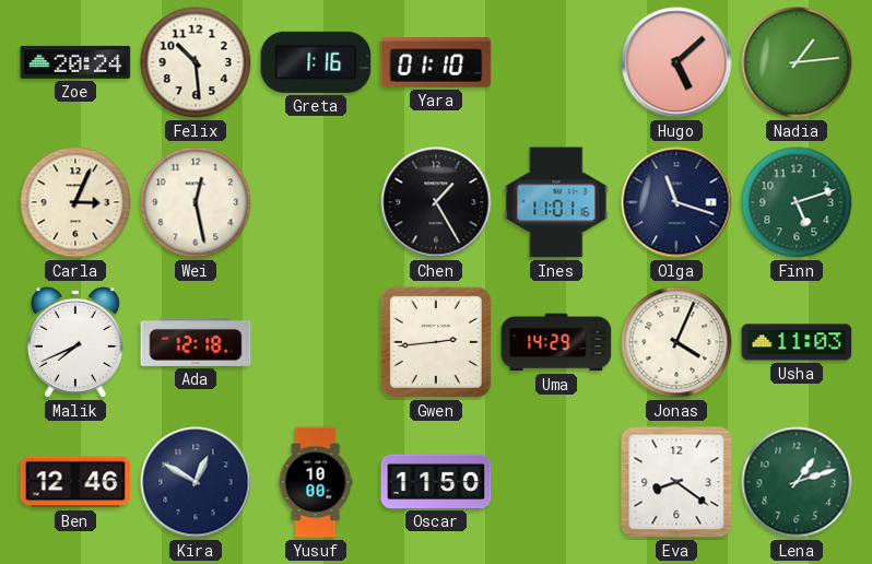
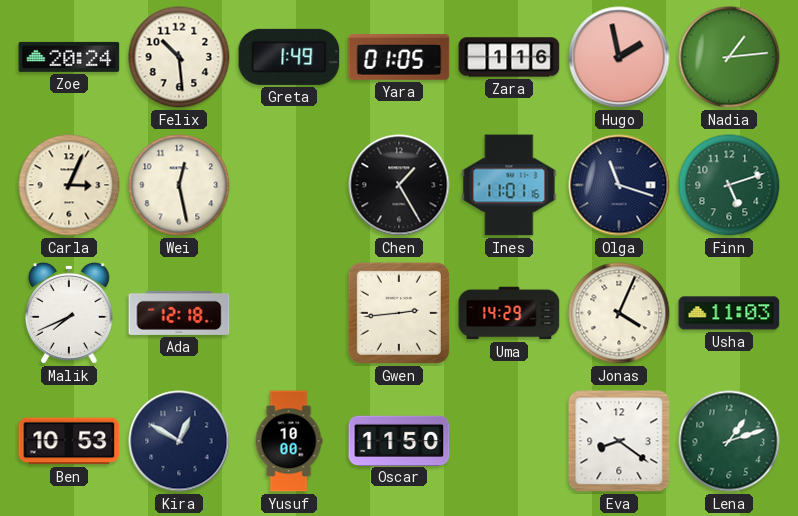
Greta: 1:16 -> 1:49
Yara: 01:10 -> 01:05
Zara: none -> 1:16
Hugo: 5:08 -> 1:58
Ben: 12:46 -> 10:53
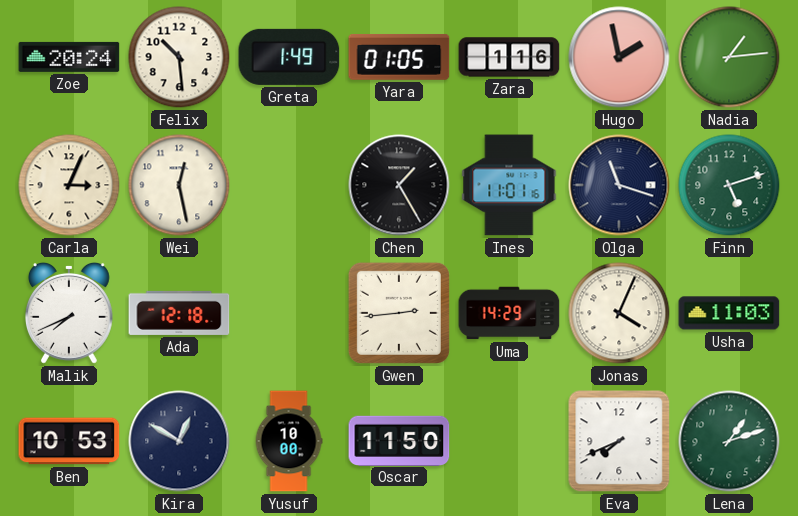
Eva: 8:21 -> 7:41
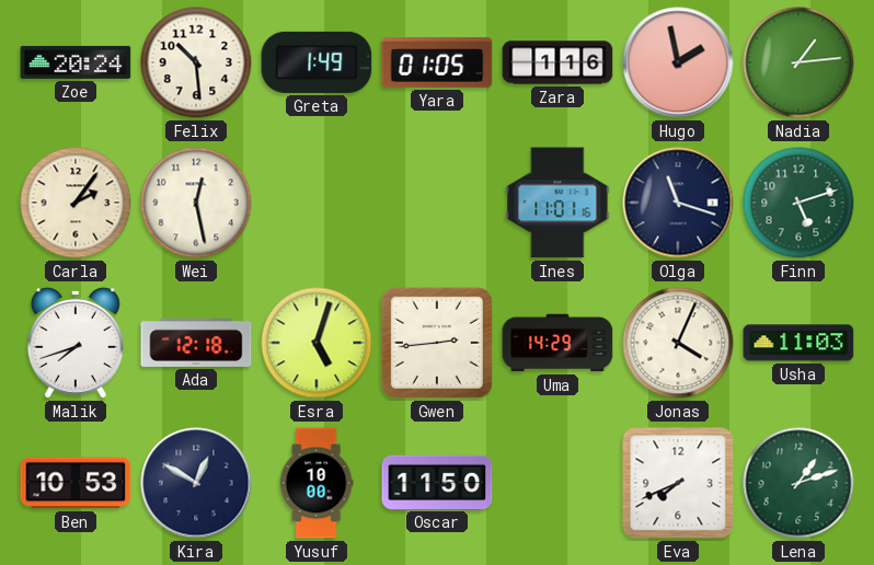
Carla: 3:04 -> 2:06
Chen: 1:25 -> none
Malik: 7:41 -> 7:42
Esra: none -> 5:03
